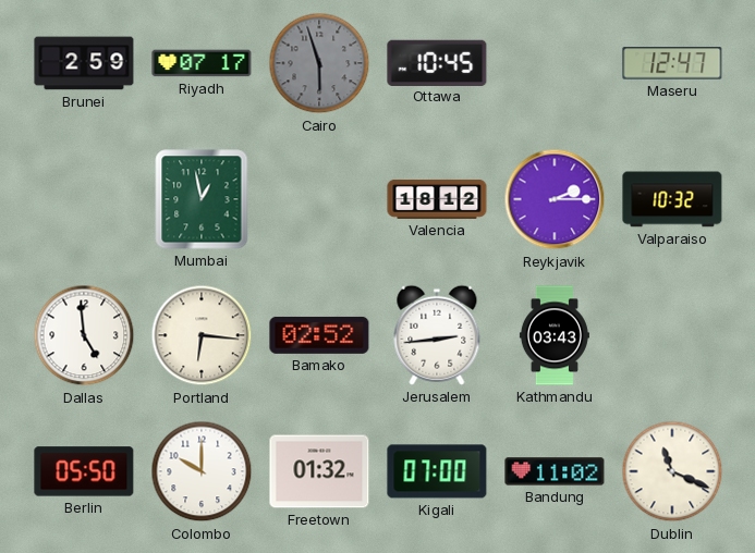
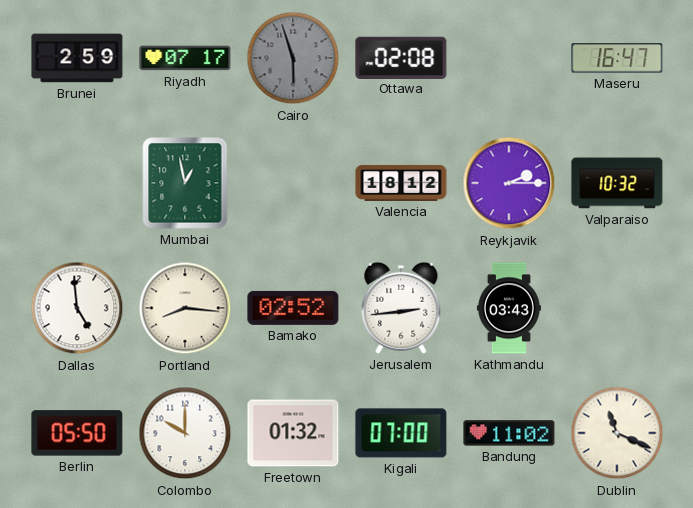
Ottawa: 10:45 -> 02:08
Maseru: 12:47 -> 16:47
Portland: 6:16 -> 8:16
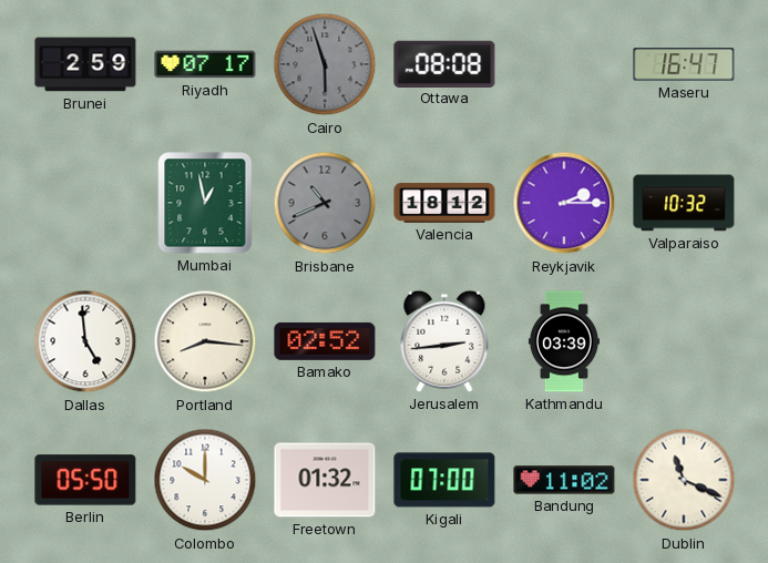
Ottawa: 02:08 -> 08:08
Brisbane: none -> 10:41
Kathmandu: 03:43 -> 03:39
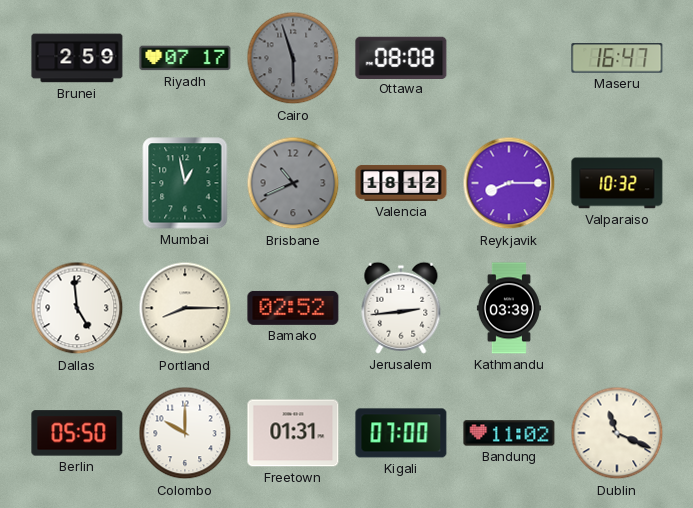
Reykjavik: 2:15 -> 8:15
Portland: 8:16 -> 8:15
Freetown: 01:32 -> 01:31
